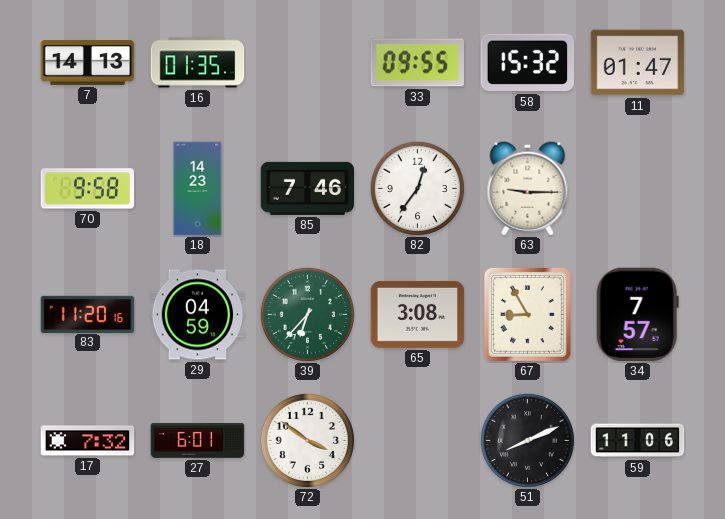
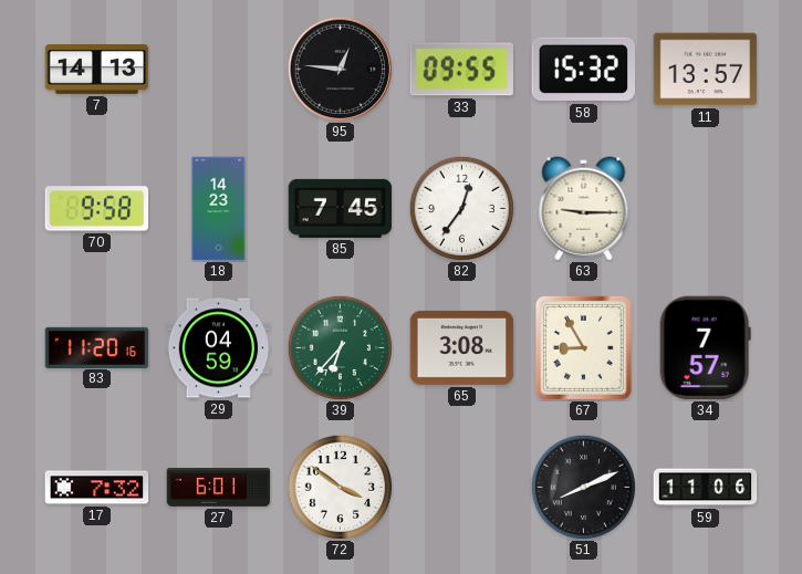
16: 01:35 -> none
95: none -> 12:46
11: 01:47 -> 13:57
85: 7:46 -> 7:45
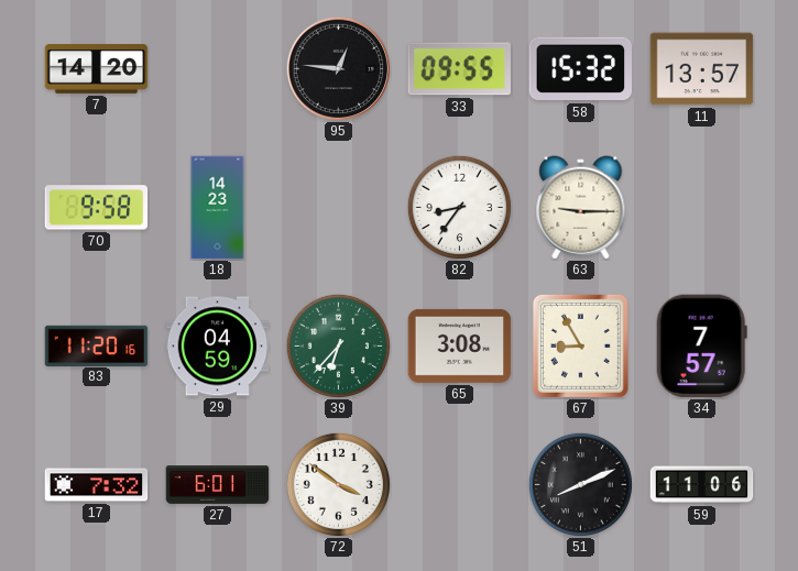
7: 14:13 -> 14:20
85: 7:45 -> none
82: 12:36 -> 8:36
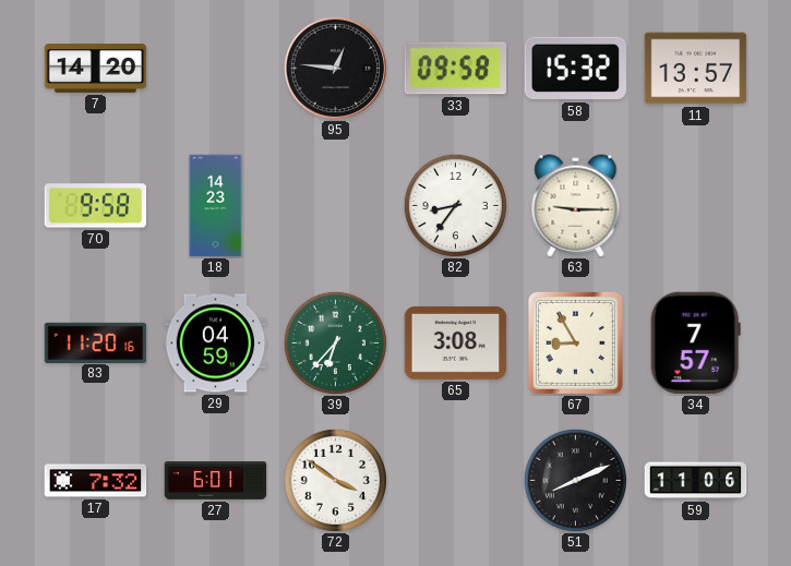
33: 09:55 -> 09:58
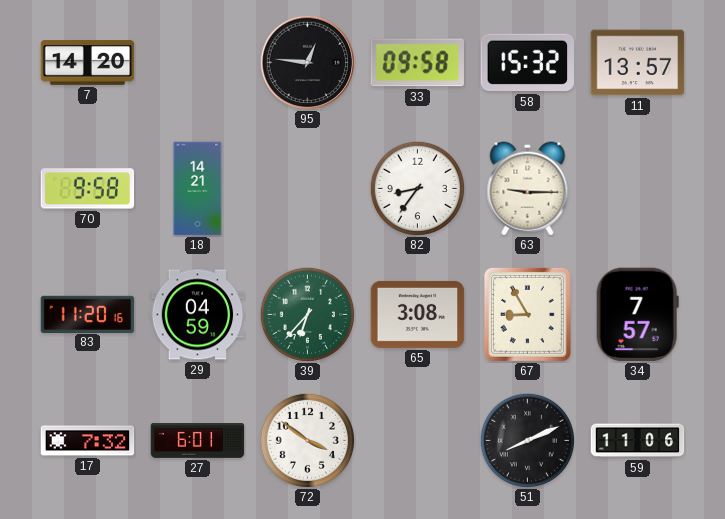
18: 14:23 -> 14:21
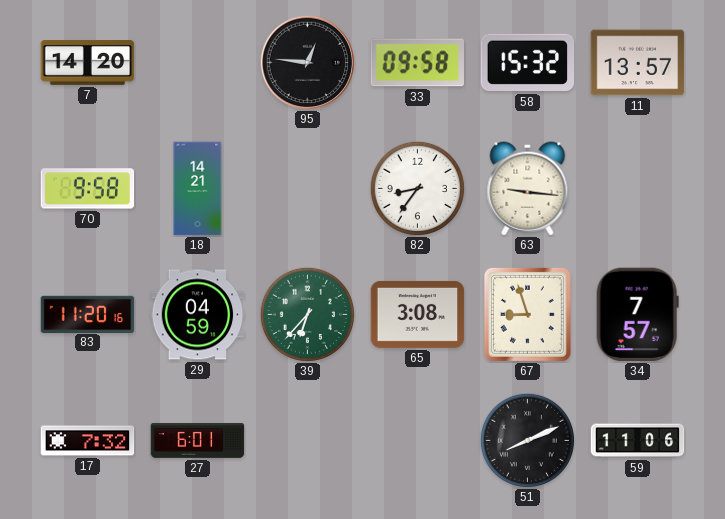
63: 9:15 -> 9:16
67: 8:55 -> 8:57
72: 3:51 -> none
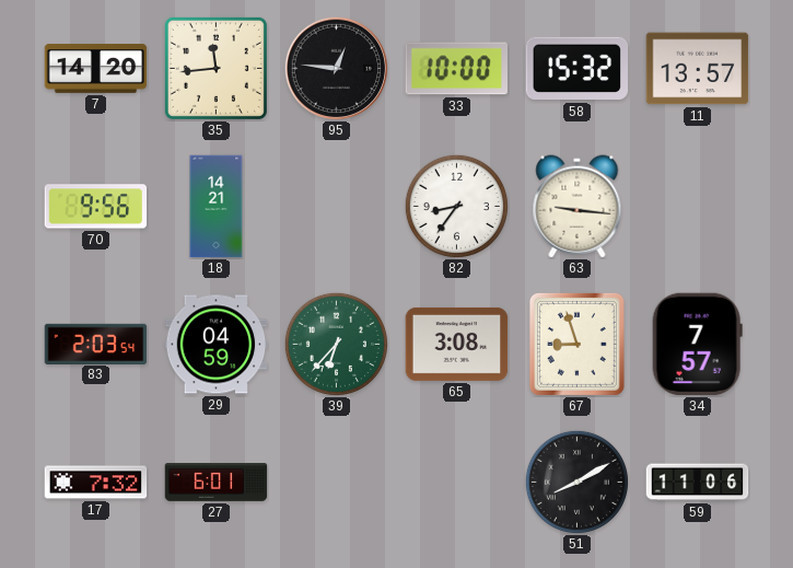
35: none -> 11:44
33: 09:58 -> 10:00
70: 9:58 -> 9:56
83: 11:20 -> 2:03
51: 8:11 -> 8:10
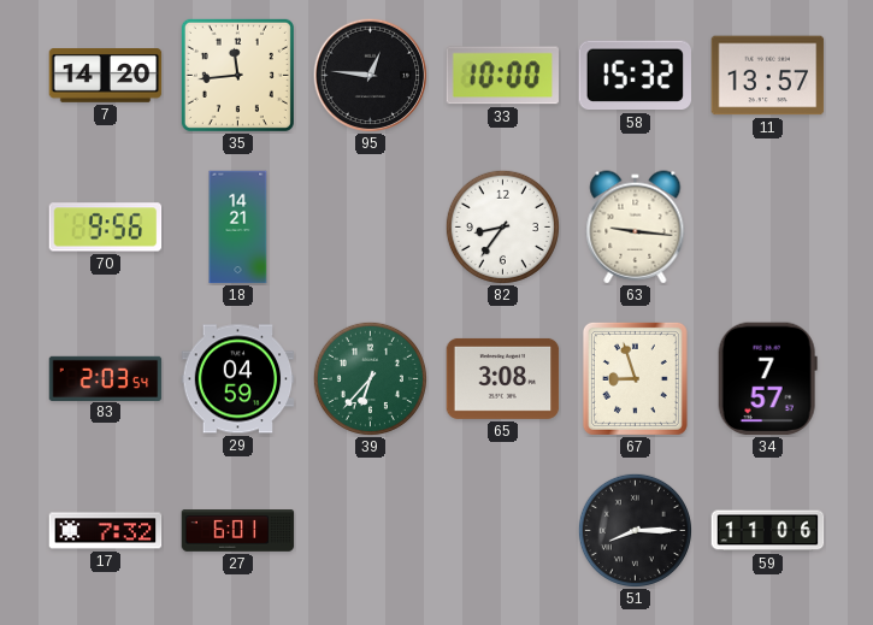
51: 8:10 -> 8:15
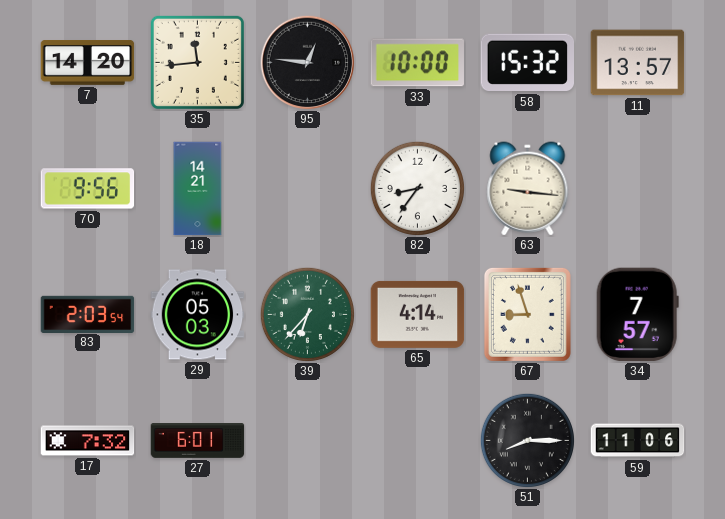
29: 04:59 -> 05:03
65: 3:08 -> 4:14
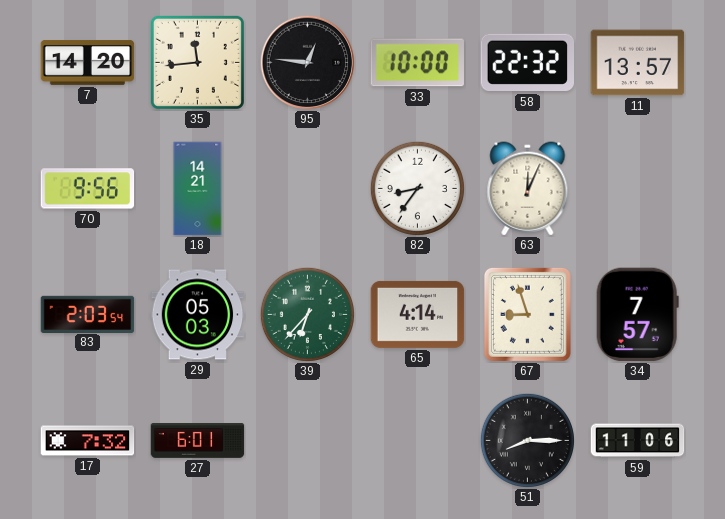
58: 15:32 -> 22:32
63: 9:16 -> 12:04
